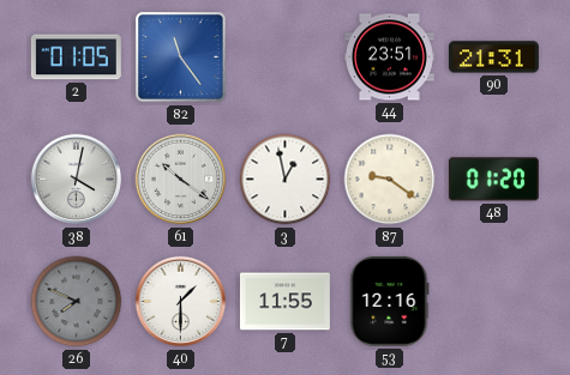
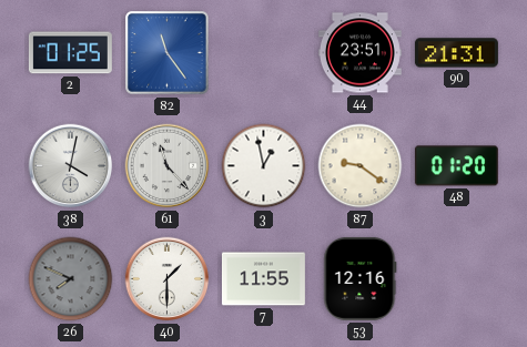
2: 01:05 -> 01:25
61: 10:21 -> 11:23
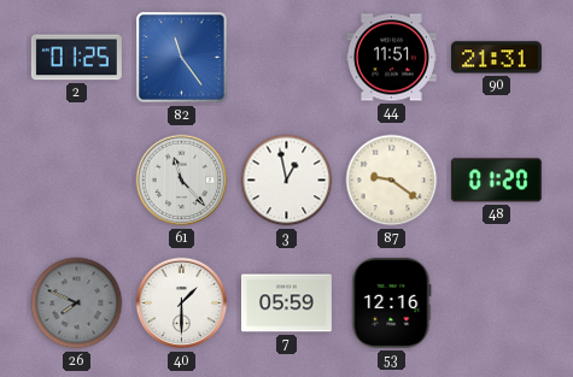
44: 23:51 -> 11:51
38: 4:02 -> none
7: 11:55 -> 05:59
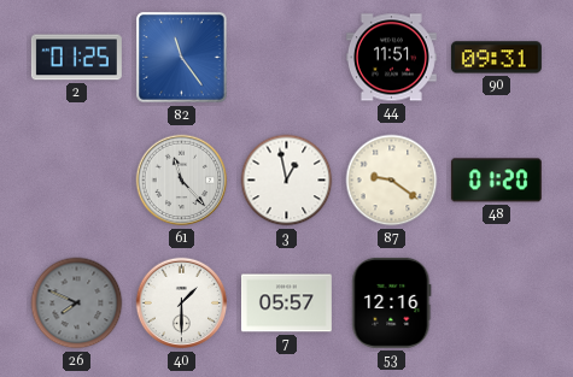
90: 21:31 -> 09:31
7: 05:59 -> 05:57
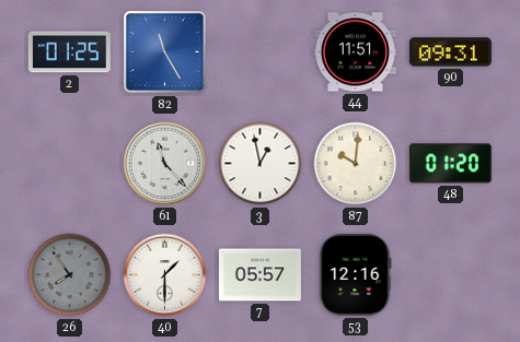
82: 11:24 -> 11:25
87: 9:21 -> 10:01
26: 7:49 -> 7:54
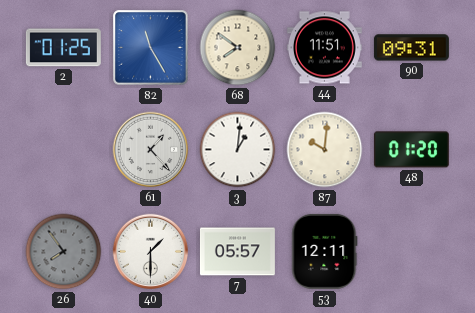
68: none -> 7:51
61: 11:23 -> 1:23
3: 12:58 -> 1:01
53: 12:16 -> 12:11
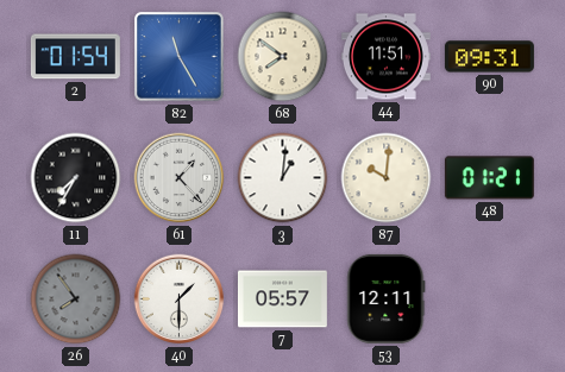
2: 01:25 -> 01:54
11: none -> 7:35
48: 01:20 -> 01:21
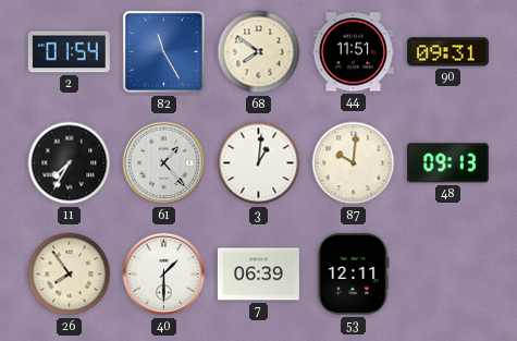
48: 01:21 -> 09:13
26 dial: grey -> cream
7: 05:57 -> 06:39
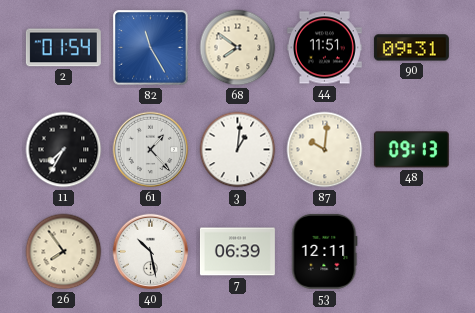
40: 1:30 -> 10:28
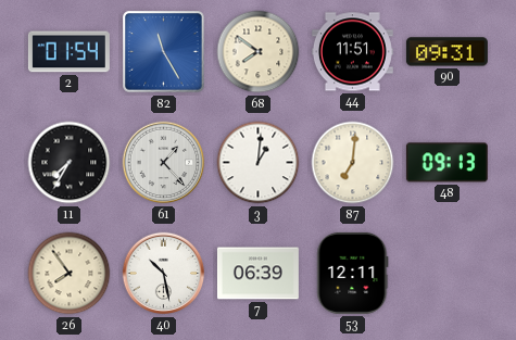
87: 10:01 -> 7:01
